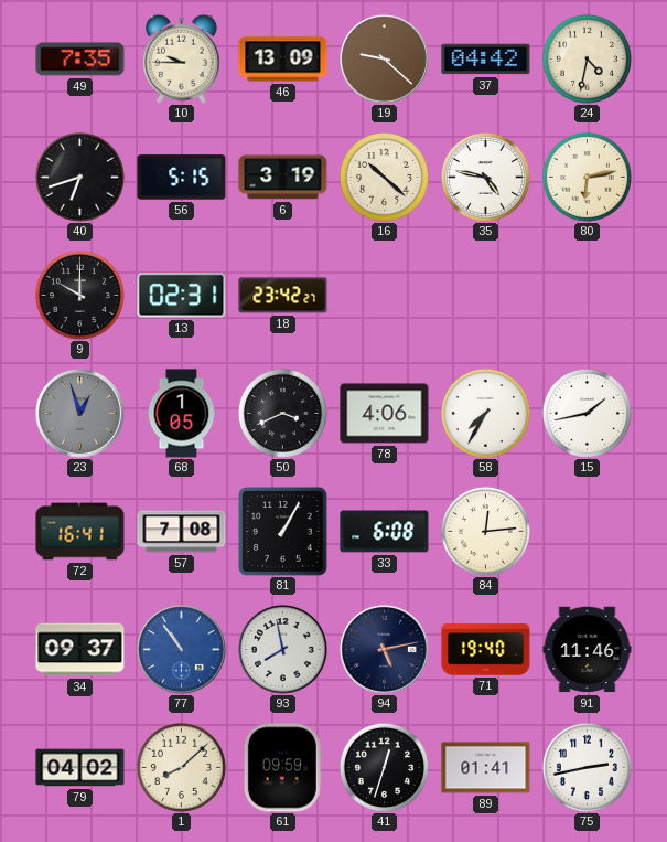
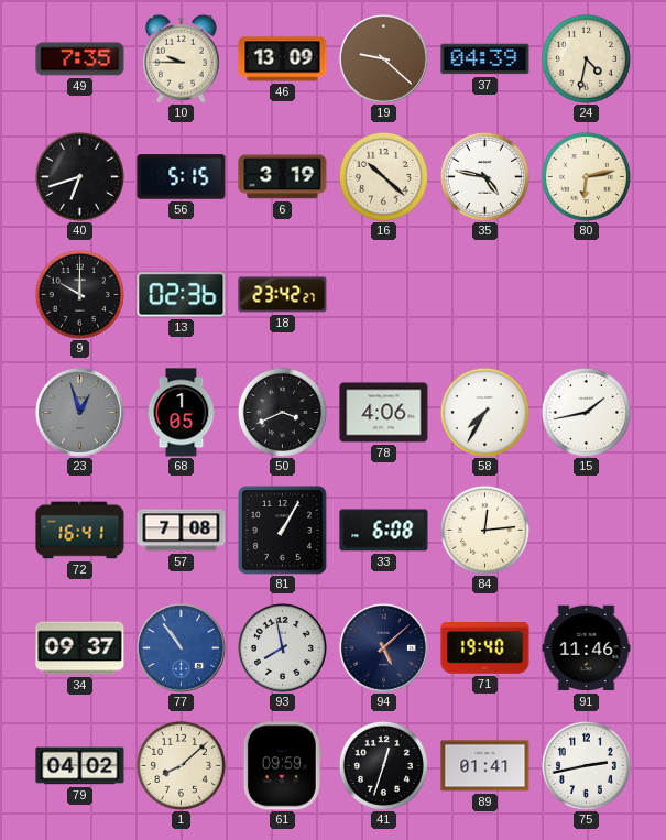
37: 04:42 -> 04:39
13: 02:31 -> 02:36
94: 5:13 -> 5:08
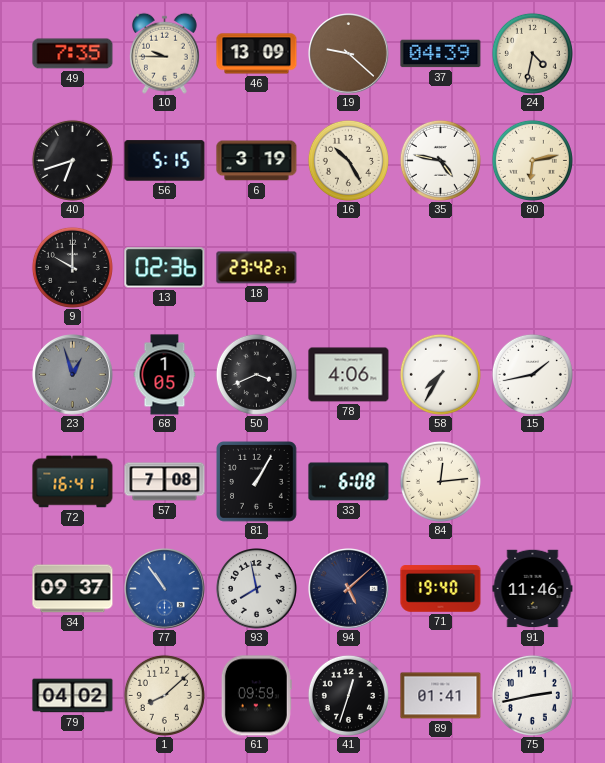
16: 10:22 -> 10:25
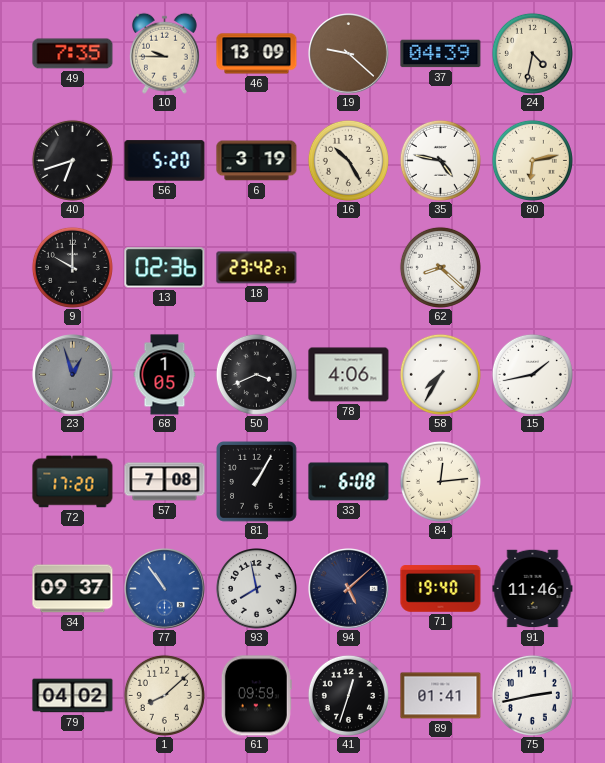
56: 5:15 -> 5:20
62: none -> 8:22
72: 16:41 -> 17:20
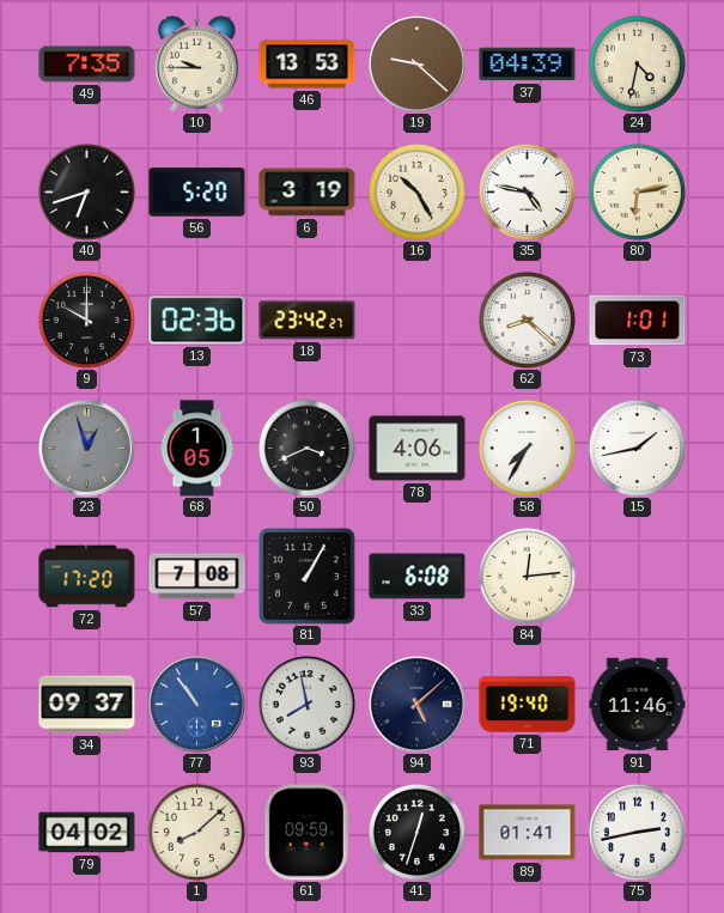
46: 13:09 -> 13:53
73: none -> 1:01
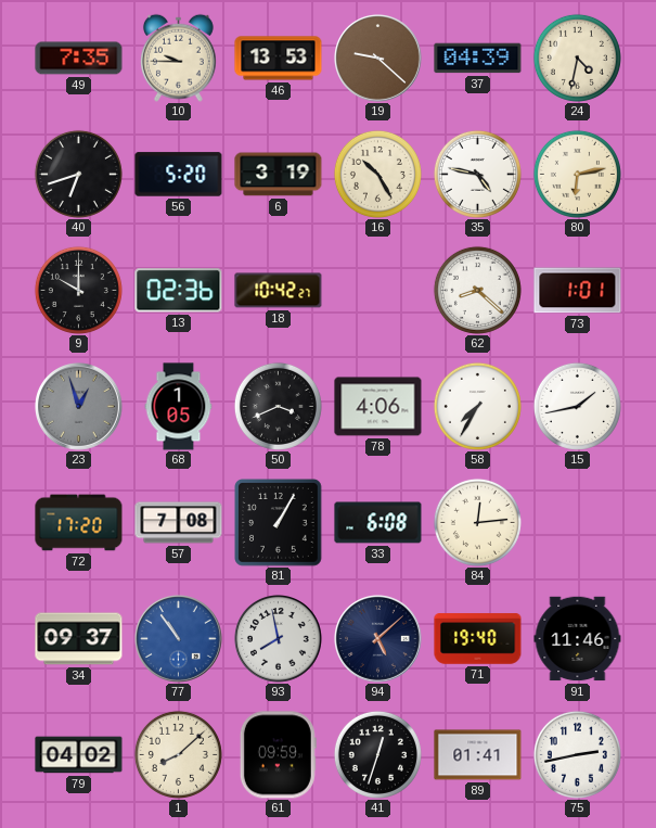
18: 23:42 -> 10:42
